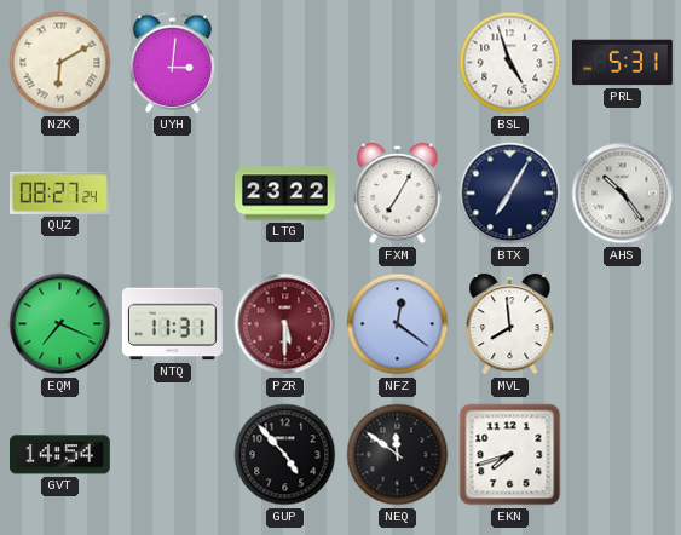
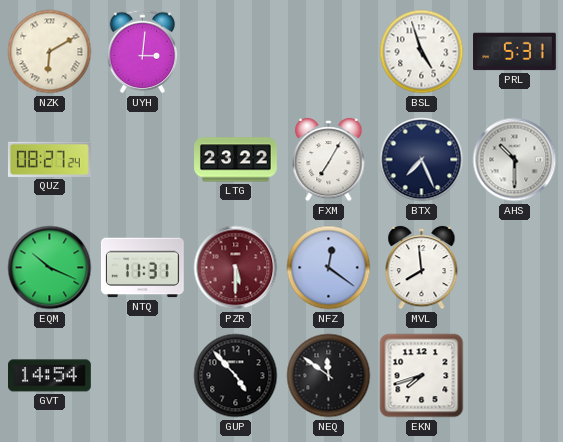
BTX: 7:05 -> 7:26
AHS: 10:24 -> 10:30
EQM: 7:19 -> 10:19
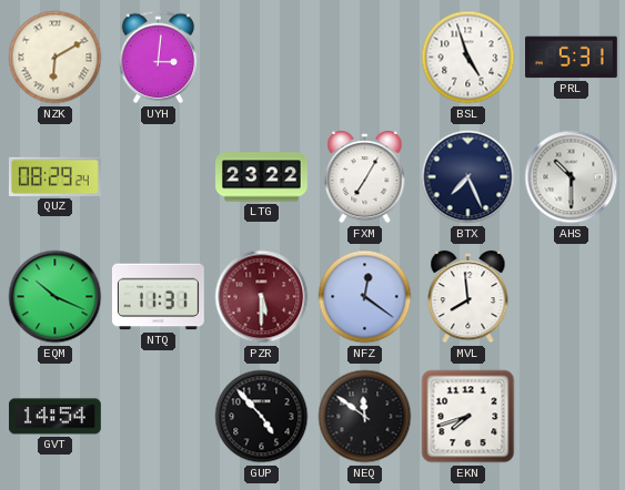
QUZ: 08:27 -> 08:29
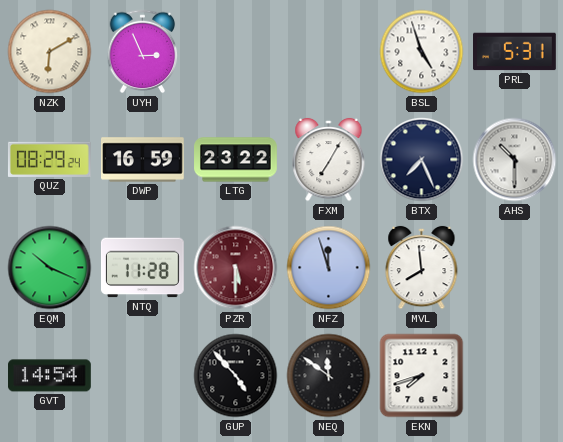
UYH: 3:01 -> 2:56
DWP: none -> 16:59
NTQ: 11:31 -> 11:28
NFZ: 12:21 -> 11:57
